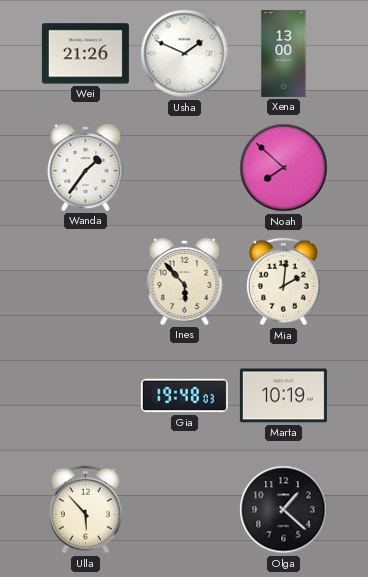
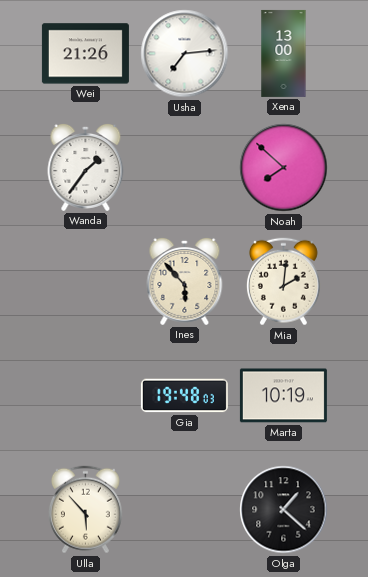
Usha: 1:49 -> 7:14
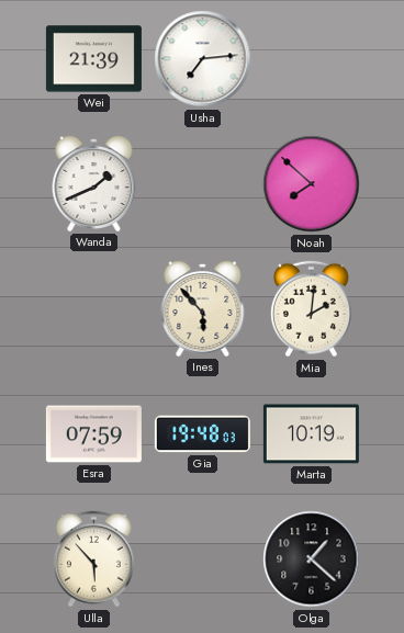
Wei: 21:26 -> 21:39
Xena: 13:00 -> none
Wanda: 1:36 -> 1:41
Esra: none -> 07:59
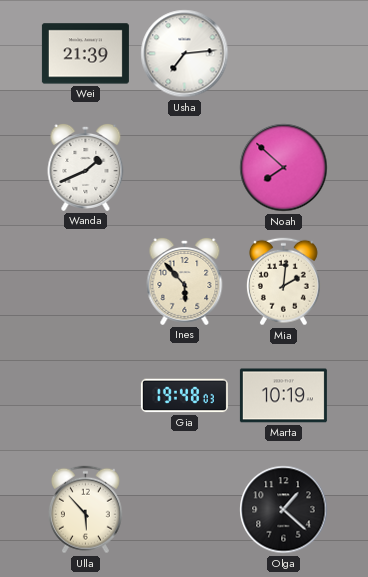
Esra: 07:59 -> none
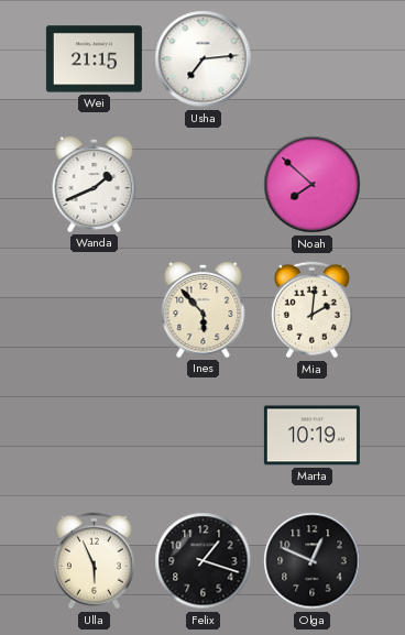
Wei: 21:39 -> 21:15
Gia: 19:48 -> none
Ulla: 5:53 -> 5:56
Felix: none -> 1:18
Olga: 1:22 -> 12:49
